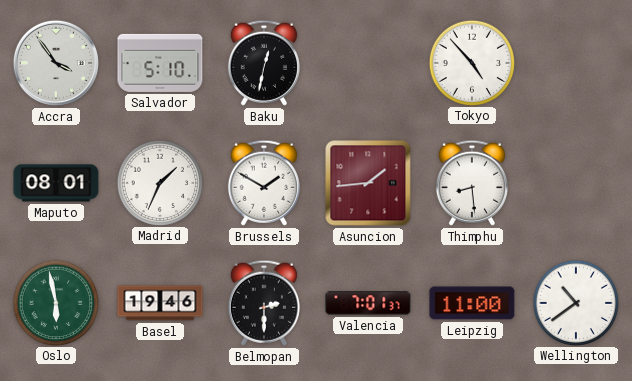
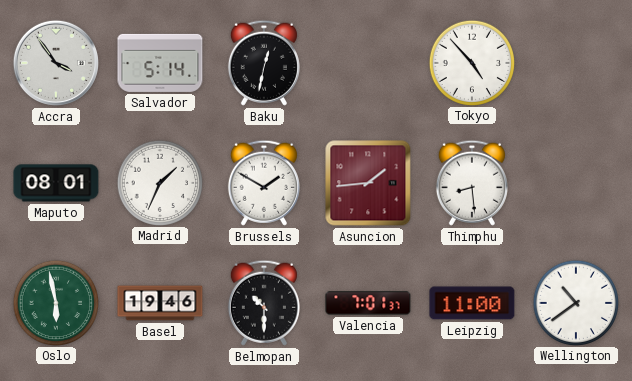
Salvador: 5:10 -> 5:14
Belmopan: 2:30 -> 10:30
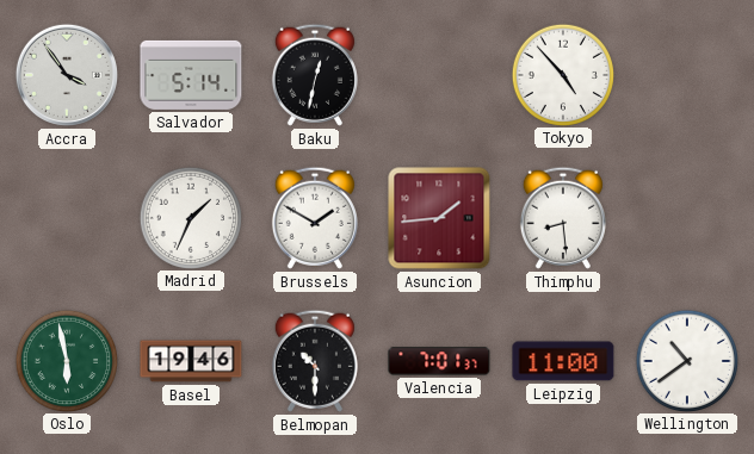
Maputo: 08:01 -> none
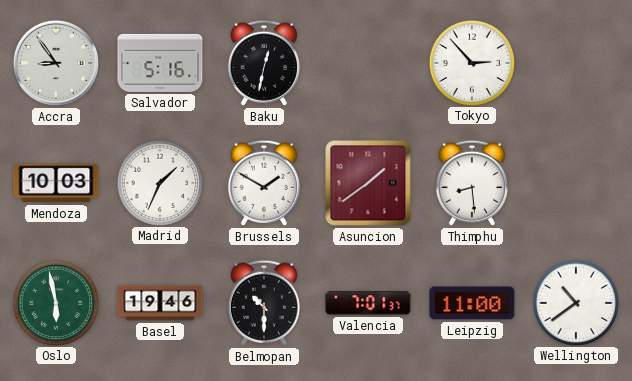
Accra: 3:54 -> 8:54
Salvador: 5:14 -> 5:16
Tokyo: 4:53 -> 2:53
Mendoza: none -> 10:03
Asuncion: 1:44 -> 1:39
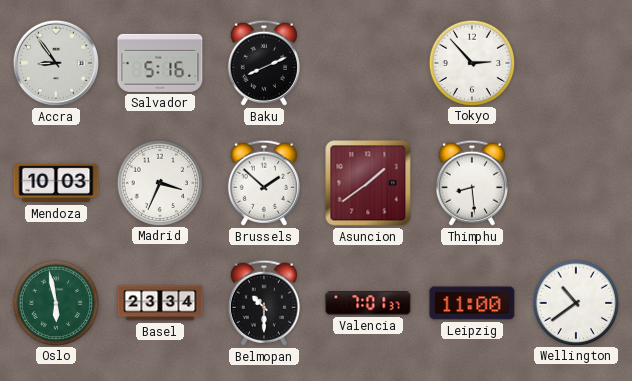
Baku: 12:32 -> 8:11
Madrid: 1:34 -> 3:34
Brussels: 1:50 -> 1:52
Basel: 19:46 -> 23:34
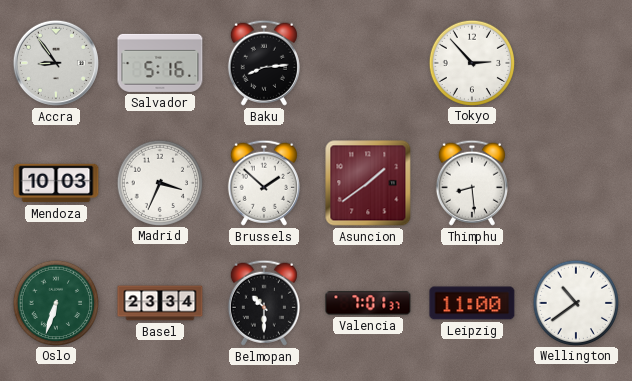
Baku: 8:11 -> 8:14
Oslo: 5:58 -> 6:33
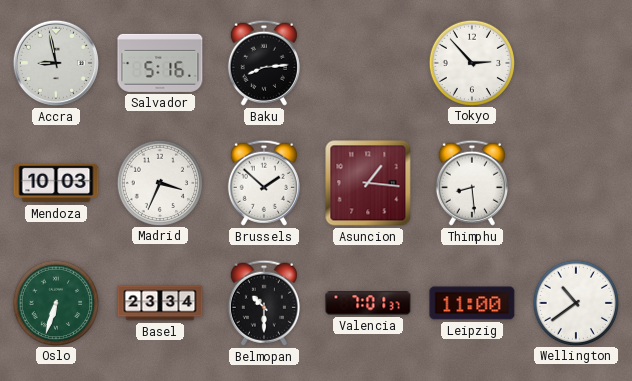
Accra: 8:54 -> 8:58
Asuncion: 1:39 -> 1:16
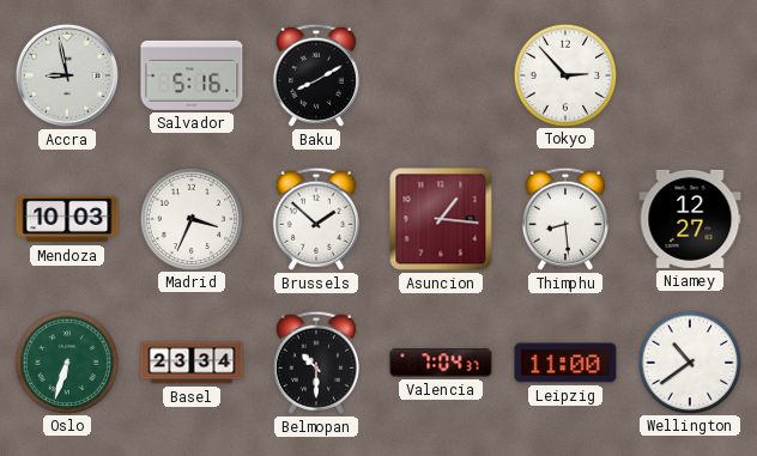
Baku: 8:14 -> 8:10
Niamey: none -> 12:27
Valencia: 7:01 -> 7:04
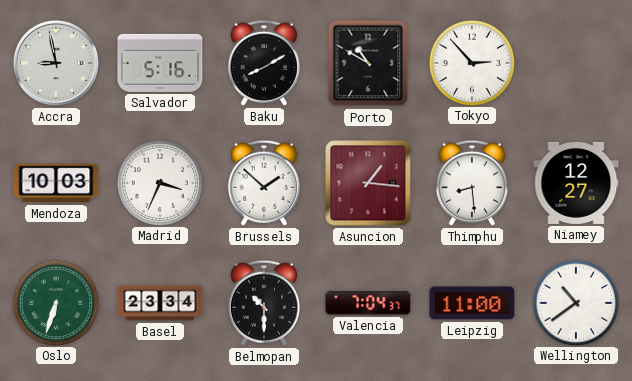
Porto: none -> 10:50
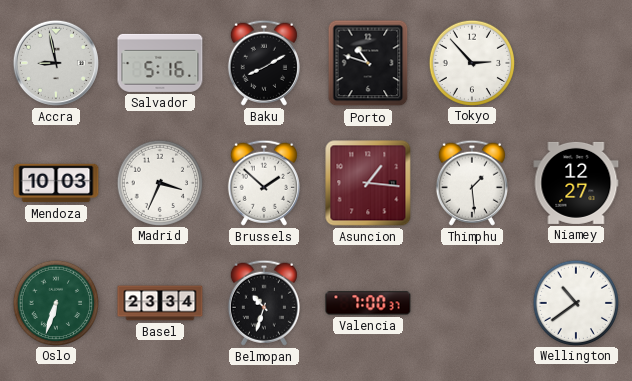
Porto: 10:50 -> 10:48
Thimphu: 8:29 -> 1:29
Belmopan: 10:30 -> 10:33
Valencia: 7:04 -> 7:00
Leipzig: 11:00 -> none
